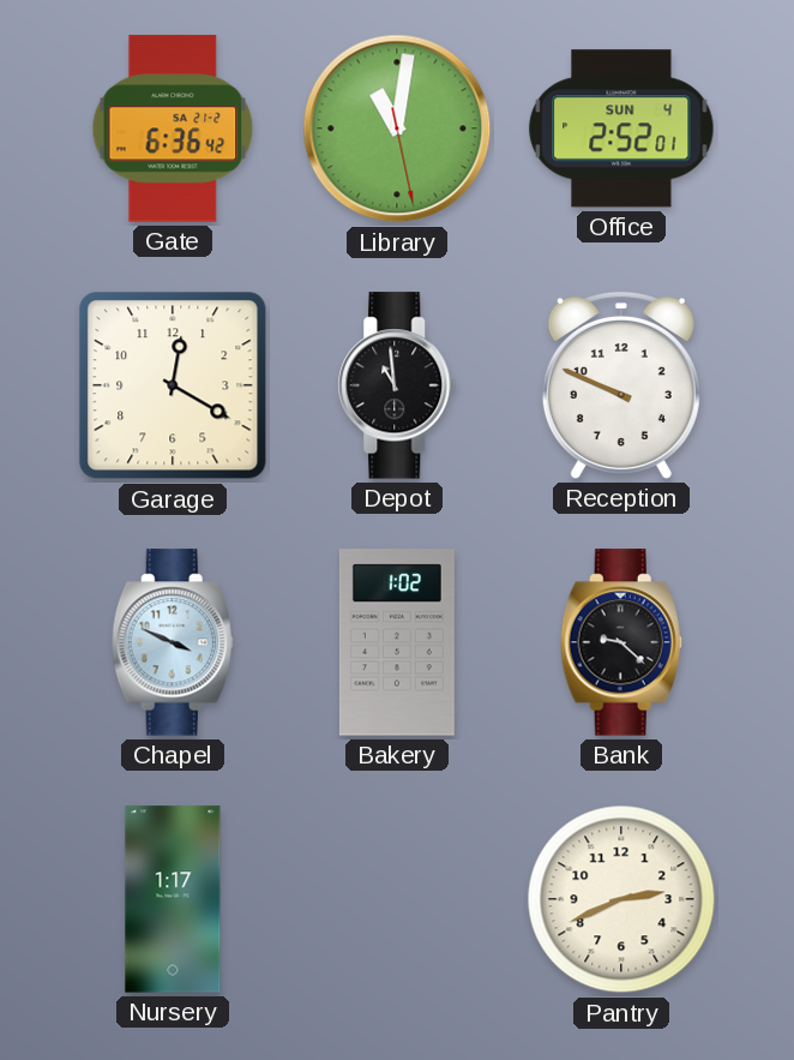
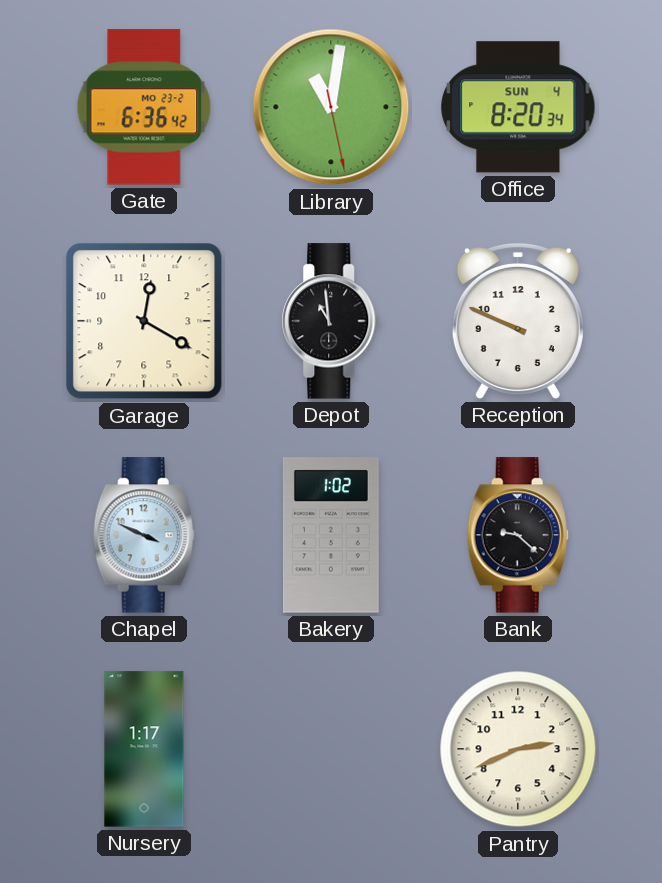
Gate date: SA 21-2 -> MO 23-2
Office: 2:52 -> 8:20
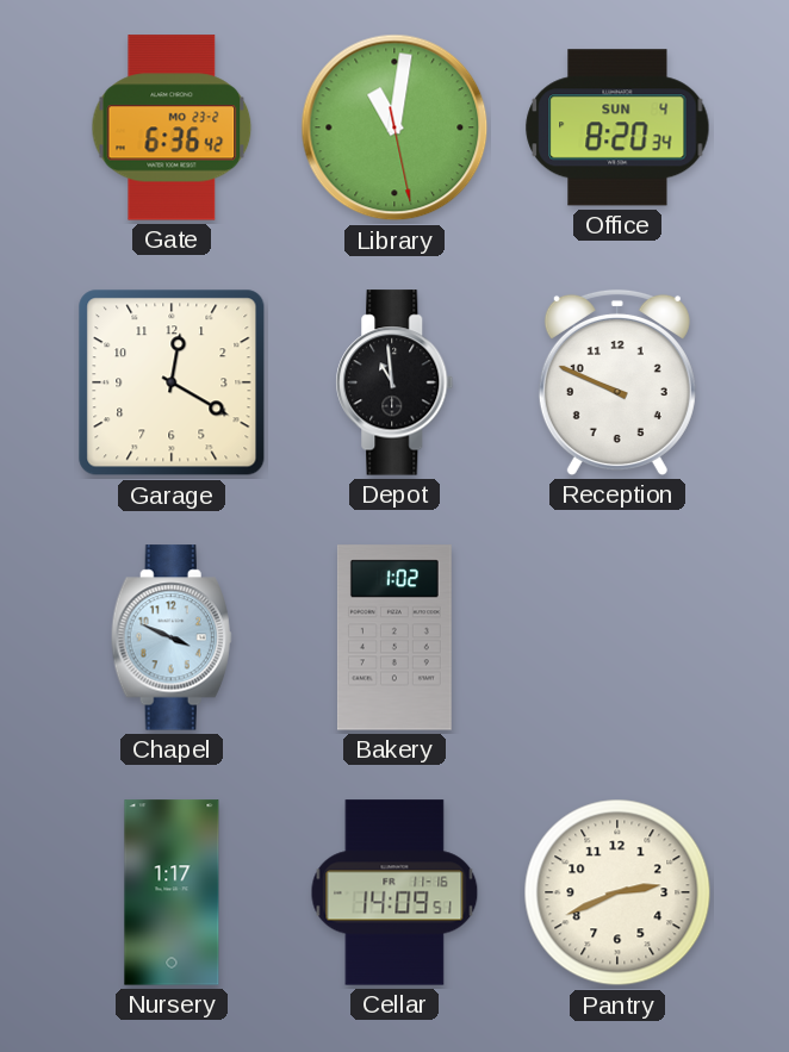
Bank: 9:22 -> none
Cellar: none -> 14:09
